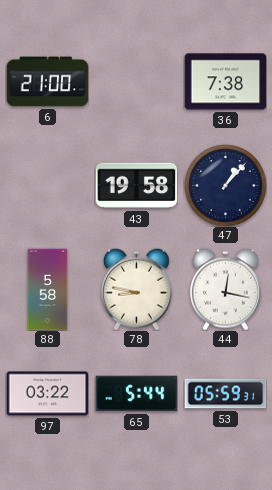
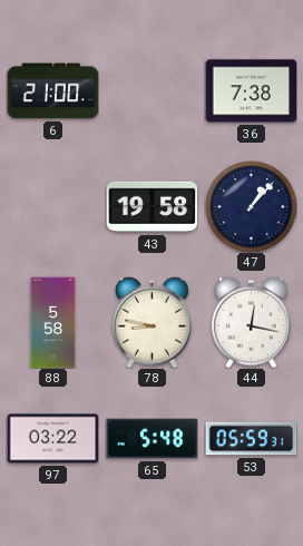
65: 5:44 -> 5:48
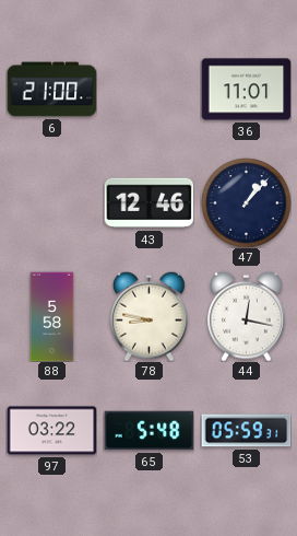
36: 7:38 -> 11:01
43: 19:58 -> 12:46
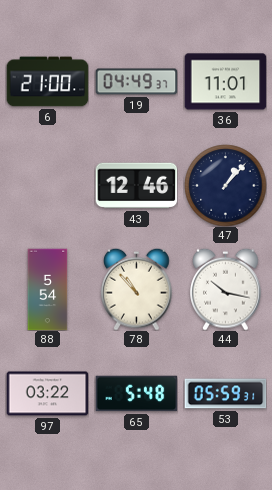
19: none -> 04:49
88: 5:58 -> 5:54
78: 8:47 -> 10:53
44: 12:17 -> 10:17
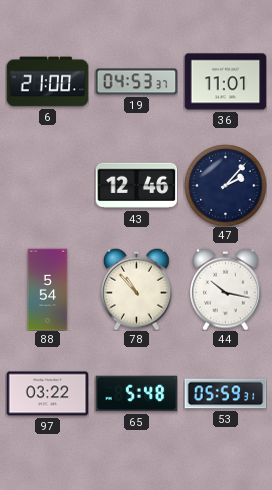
19: 04:49 -> 04:53
47: 1:07 -> 2:07
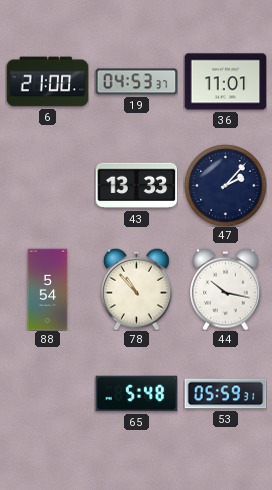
43: 12:46 -> 13:33
97: 03:22 -> none
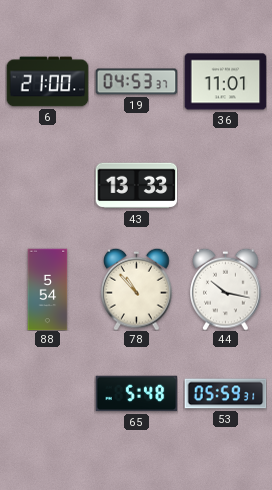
47: 2:07 -> none
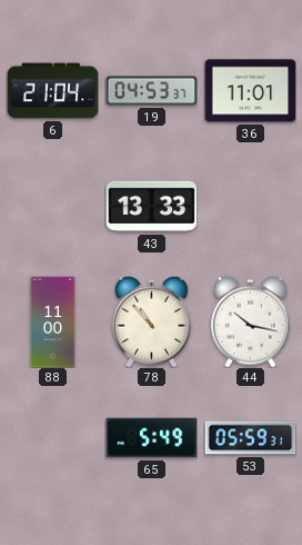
6: 21:00 -> 21:04
88: 5:54 -> 11:00
65: 5:48 -> 5:49
